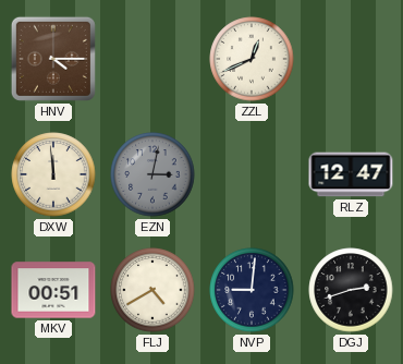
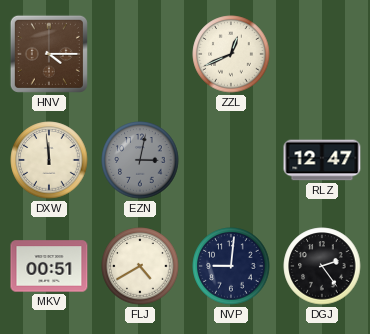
DGJ: 2:42 -> 2:24
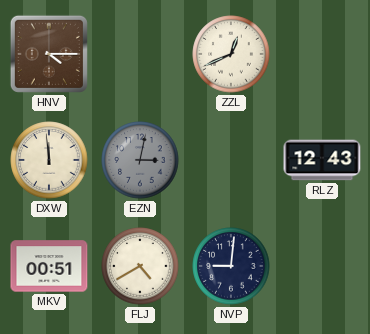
RLZ: 12:47 -> 12:43
DGJ: 2:24 -> none
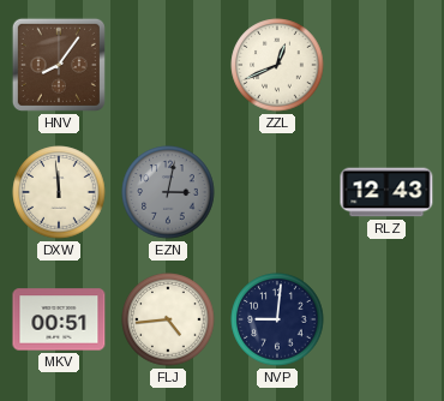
HNV: 4:15 -> 8:06
FLJ: 4:40 -> 4:44
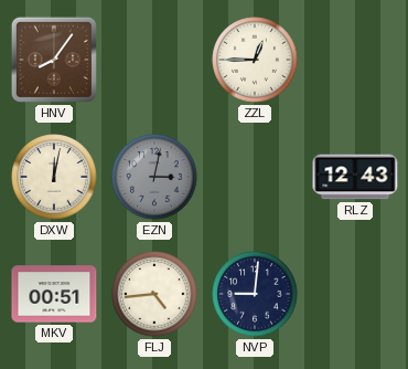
ZZL: 12:41 -> 12:45
DXW: 11:59 -> 12:02
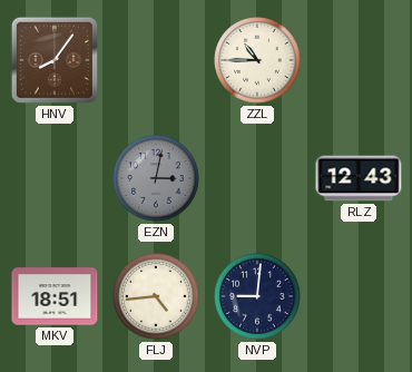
ZZL: 12:45 -> 10:45
DXW: 12:02 -> none
MKV: 00:51 -> 18:51
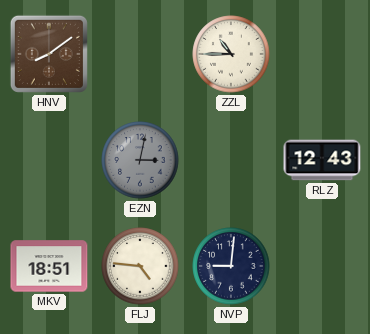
HNV: 8:06 -> 8:09
FLJ: 4:44 -> 4:46
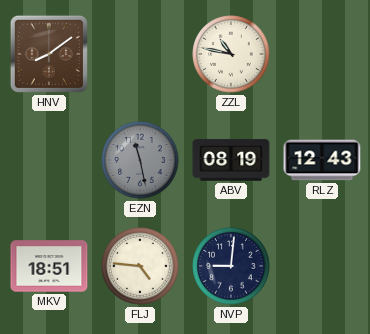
ZZL: 10:45 -> 10:47
EZN: 3:02 -> 11:28
ABV: none -> 08:19
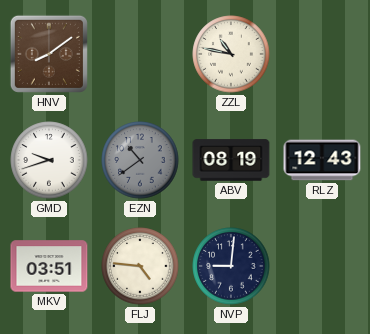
GMD: none -> 9:42
EZN: 11:28 -> 10:39
MKV: 18:51 -> 03:51
